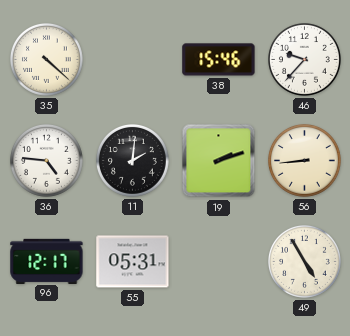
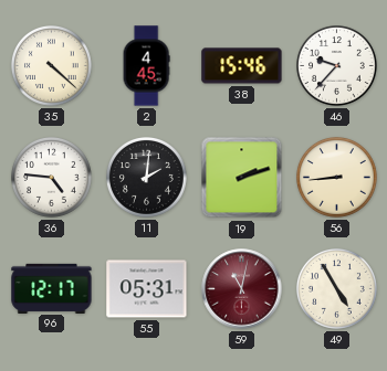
2: none -> 4:45
59: none -> 11:02
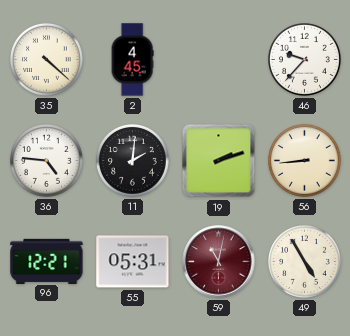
38: 15:46 -> none
96: 12:17 -> 12:21
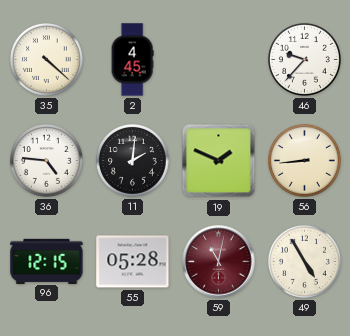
19: 2:12 -> 1:49
96: 12:21 -> 12:15
55: 05:31 -> 05:28
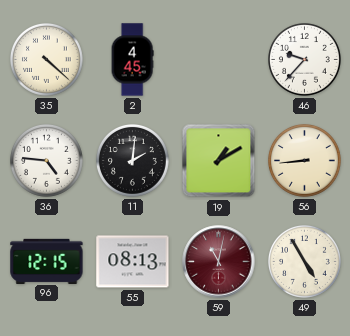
19: 1:49 -> 1:10
55: 05:28 -> 08:13
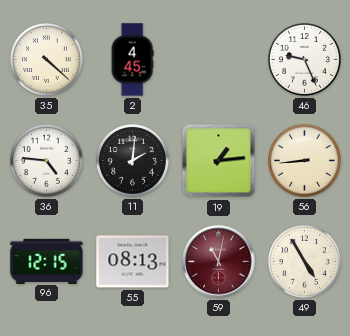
46: 9:37 -> 9:26
19: 1:10 -> 1:14
